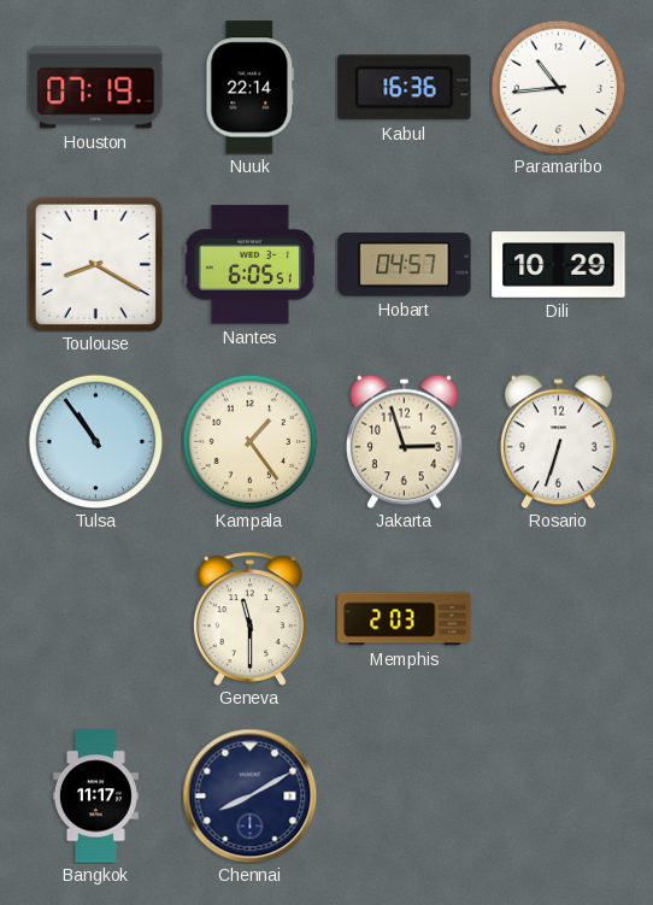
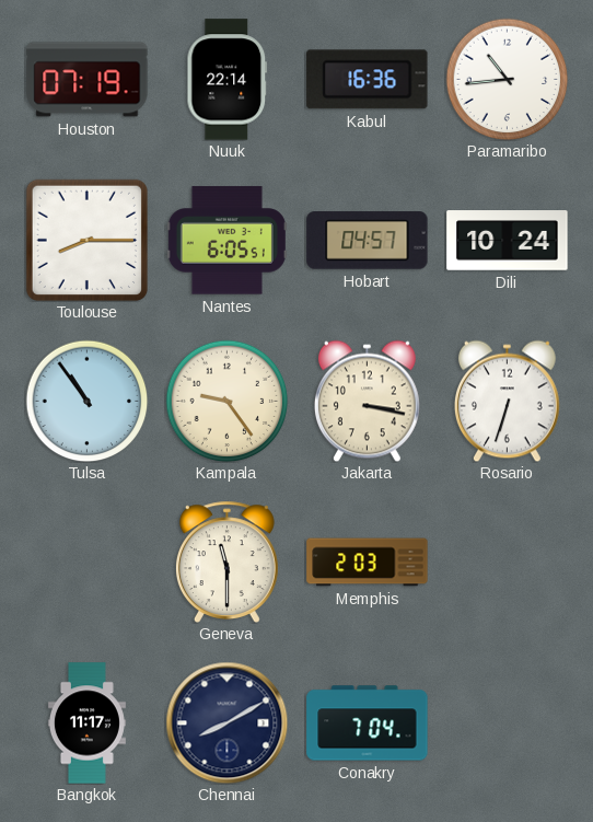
Toulouse: 8:20 -> 8:15
Dili: 10:29 -> 10:24
Kampala: 1:24 -> 9:24
Jakarta: 2:57 -> 3:17
Conakry: none -> 7:04
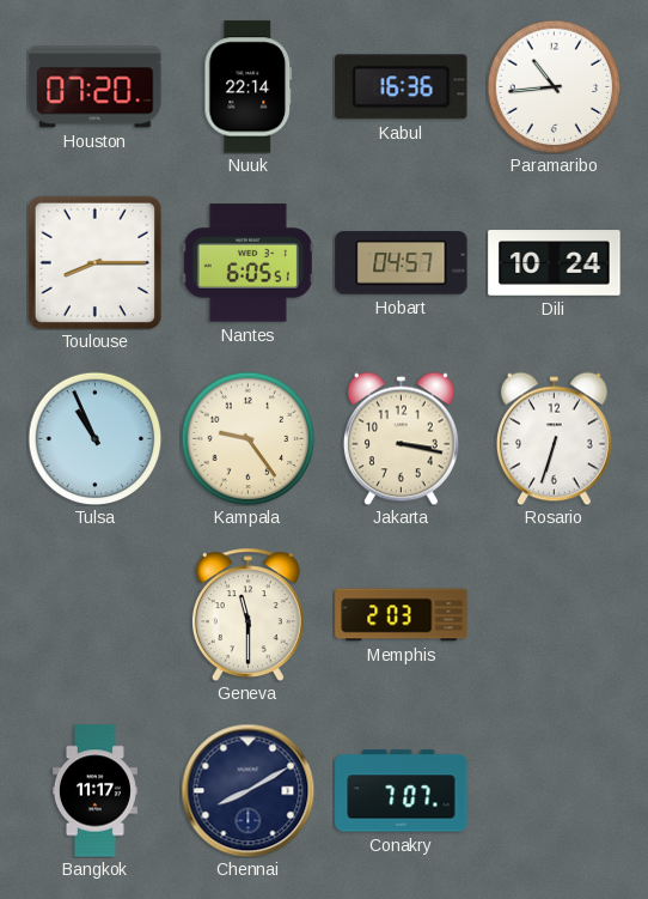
Houston: 07:19 -> 07:20
Tulsa: 10:54 -> 10:56
Conakry: 7:04 -> 7:07
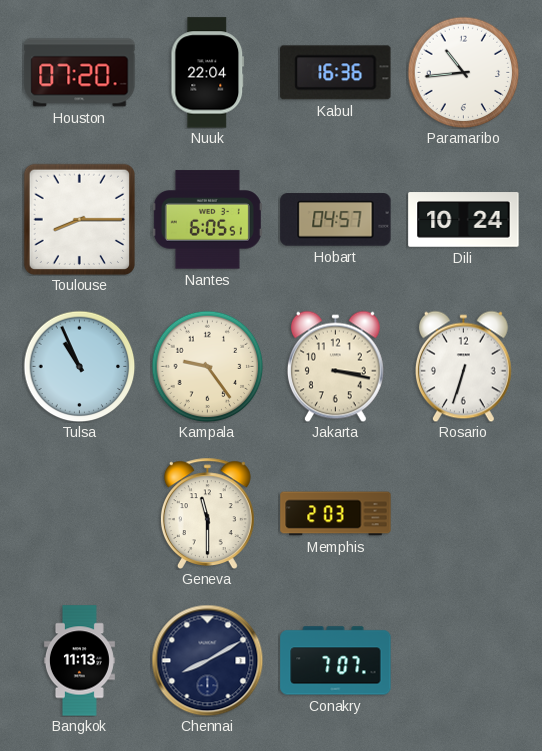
Nuuk: 22:14 -> 22:04
Bangkok: 11:17 -> 11:13
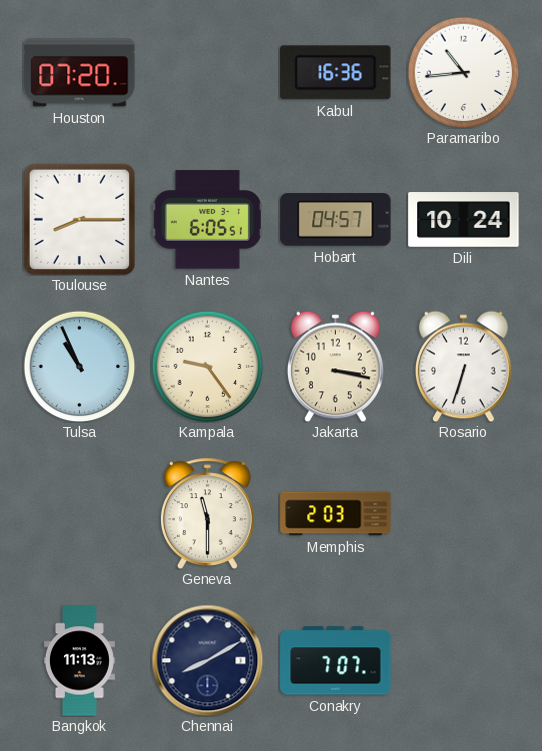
Nuuk: 22:04 -> none
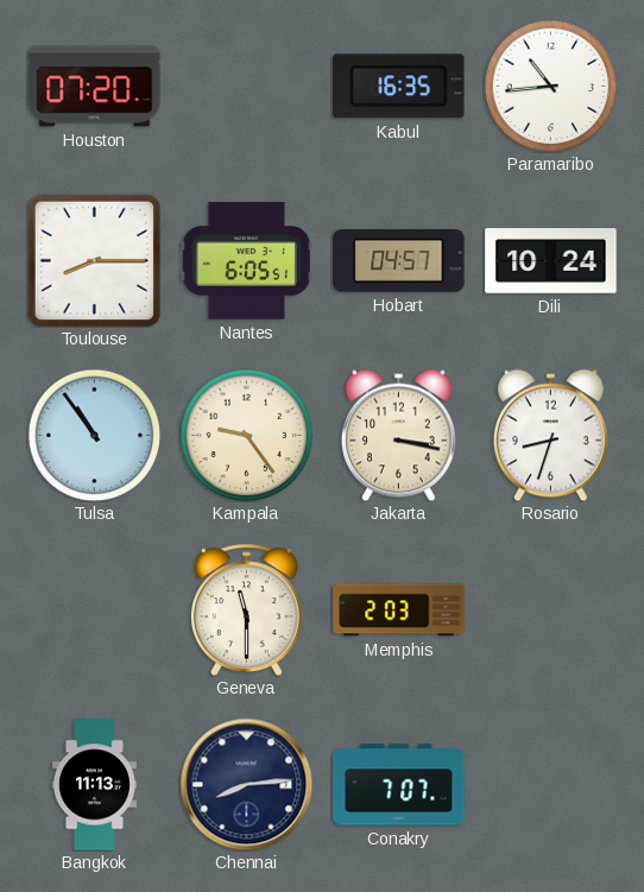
Kabul: 16:36 -> 16:35
Tulsa: 10:56 -> 10:54
Rosario: 6:33 -> 8:33
Chennai: 8:10 -> 8:14
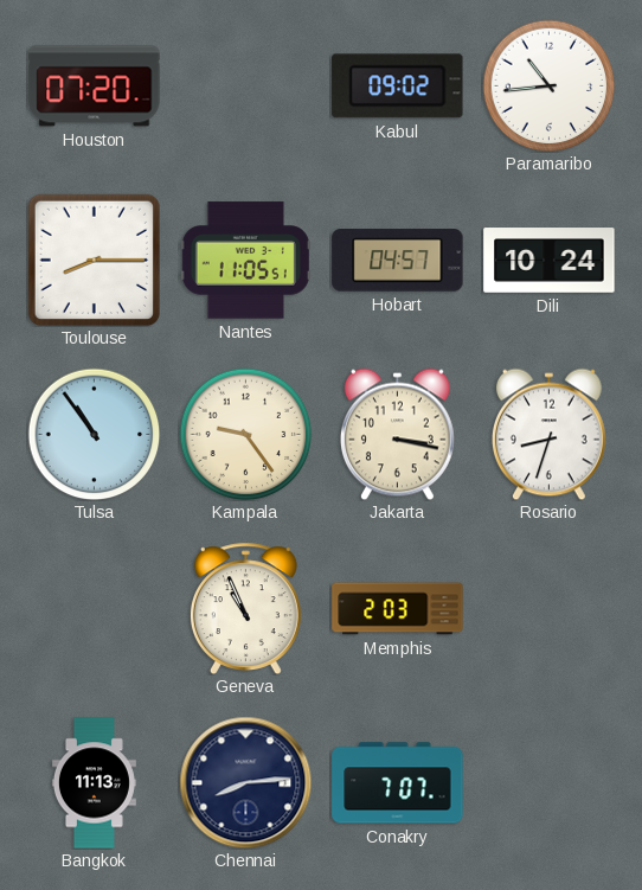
Kabul: 16:35 -> 09:02
Nantes: 6:05 -> 11:05
Geneva: 11:30 -> 10:56
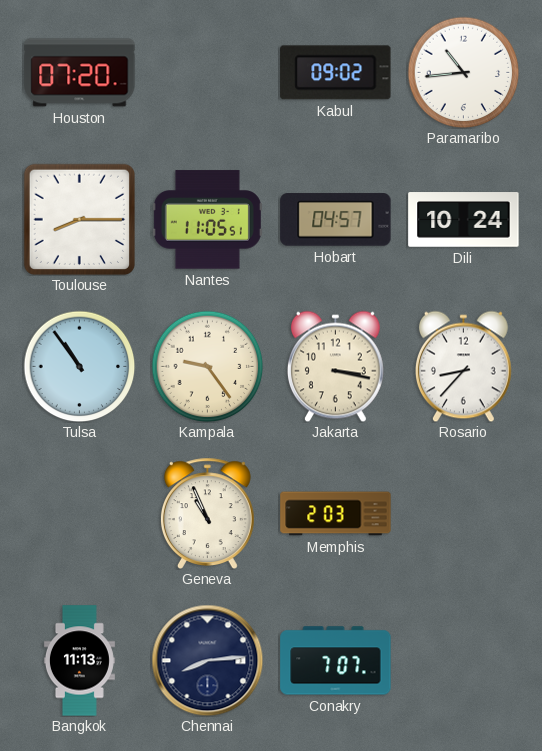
Rosario: 8:33 -> 8:37
